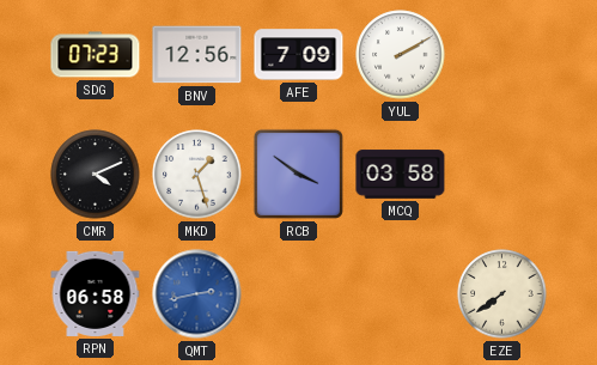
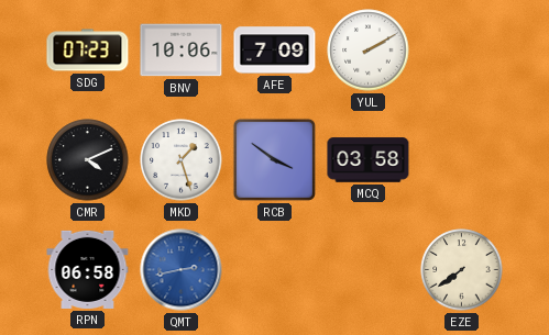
BNV: 12:56 -> 10:06
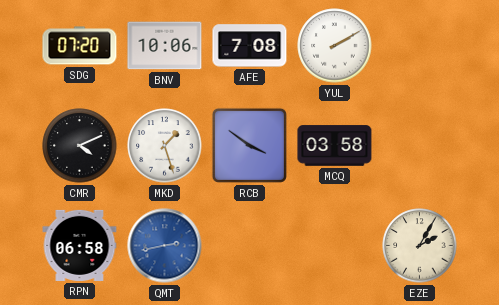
SDG: 07:23 -> 07:20
AFE: 7:09 -> 7:08
EZE: 7:39 -> 2:05
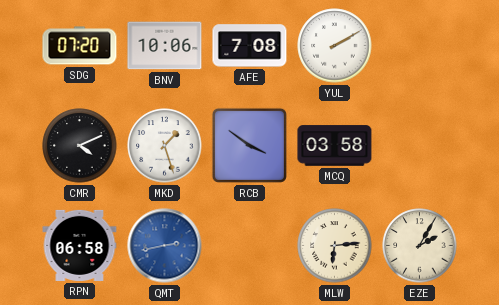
MLW: none -> 6:14
